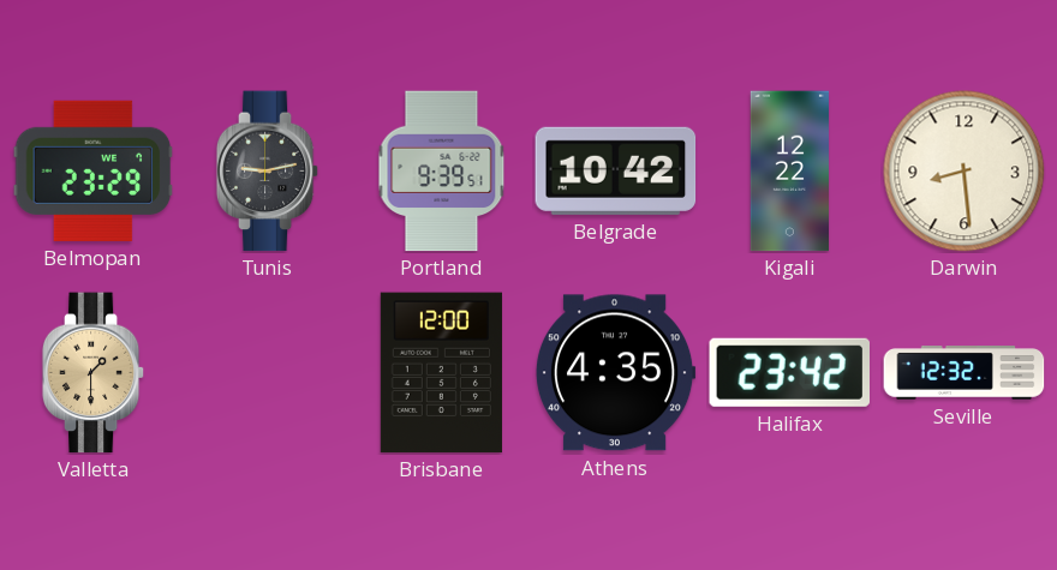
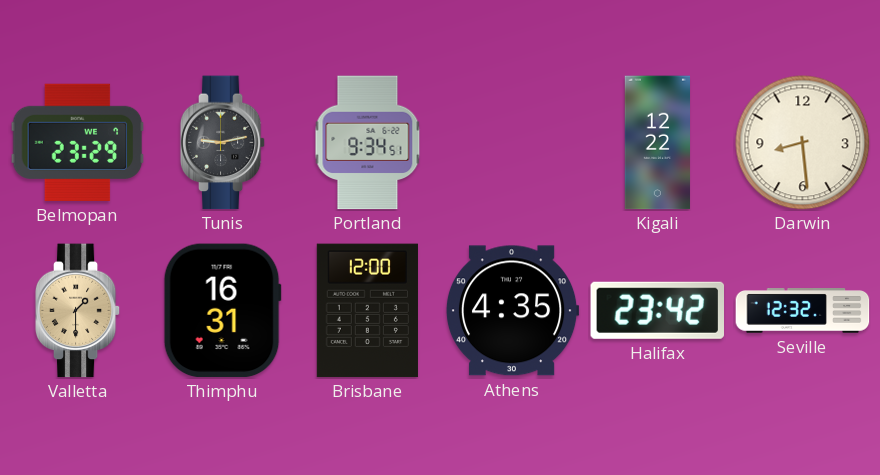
Portland: 9:39 -> 9:34
Belgrade: 10:42 -> none
Thimphu: none -> 16:31
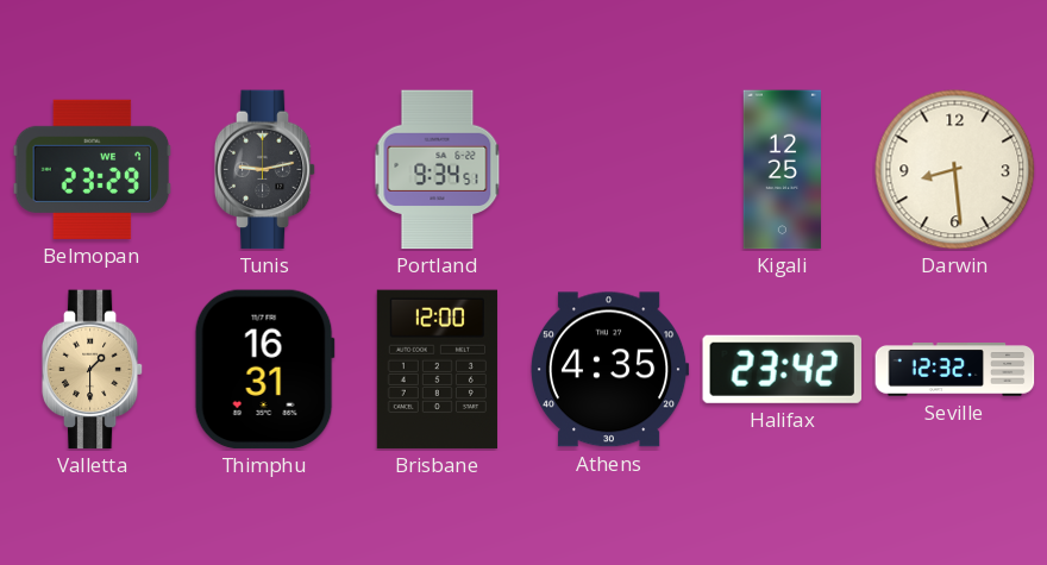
Kigali: 12:22 -> 12:25
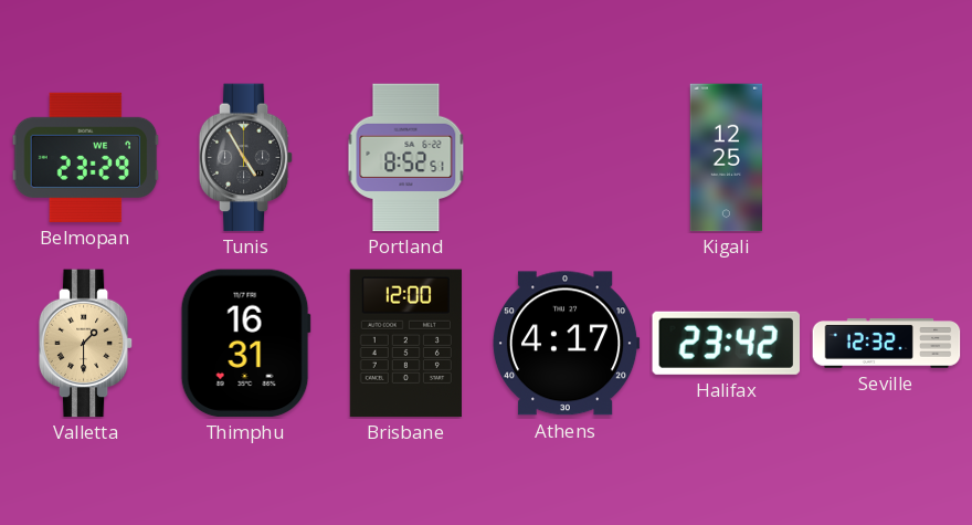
Tunis: 9:13 -> 4:55
Portland: 9:34 -> 8:52
Darwin: 8:29 -> none
Athens: 4:35 -> 4:17
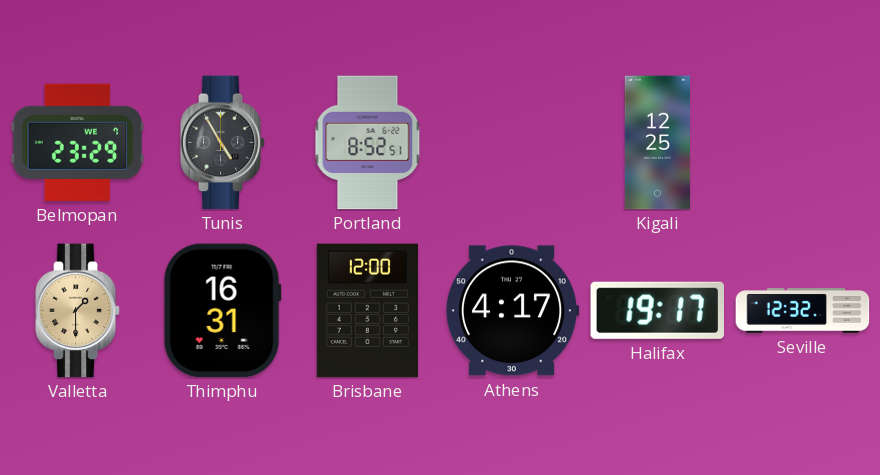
Halifax: 23:42 -> 19:17
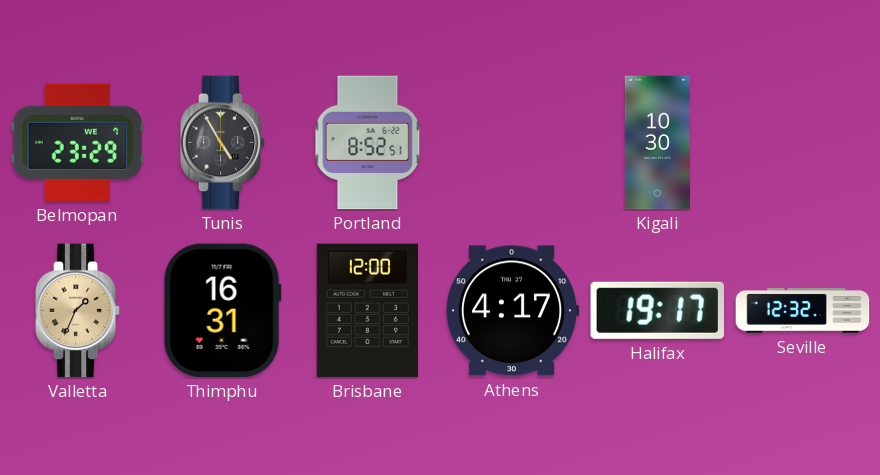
Kigali: 12:25 -> 10:30
Valletta: 1:30 -> 1:34
